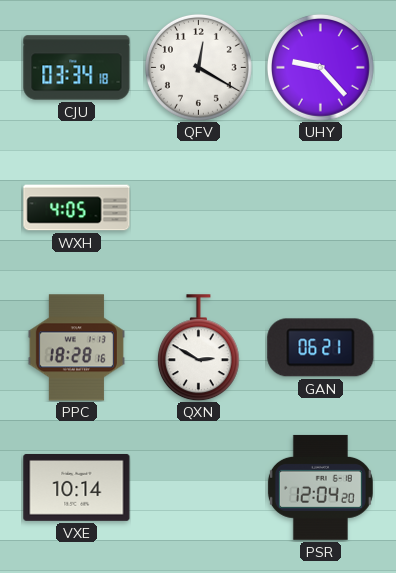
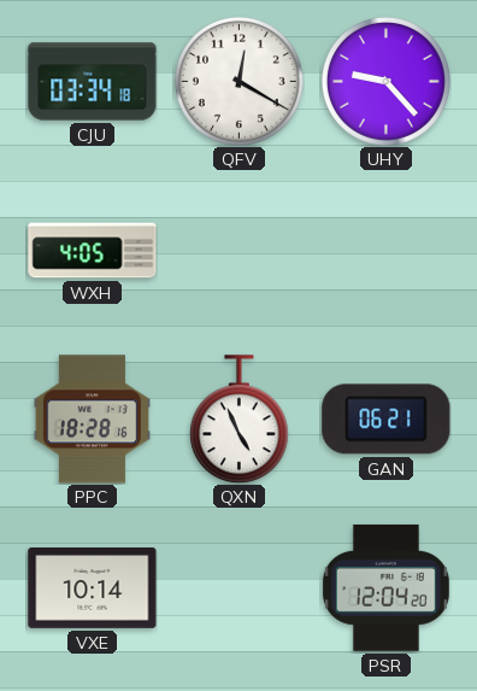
QXN: 2:50 -> 4:56
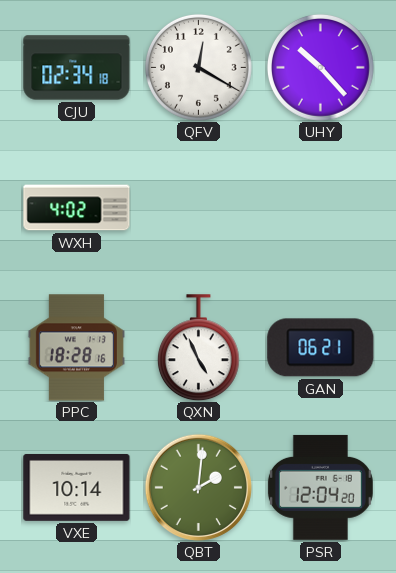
CJU: 03:34 -> 02:34
UHY: 9:23 -> 10:23
WXH: 4:05 -> 4:02
QBT: none -> 2:01
